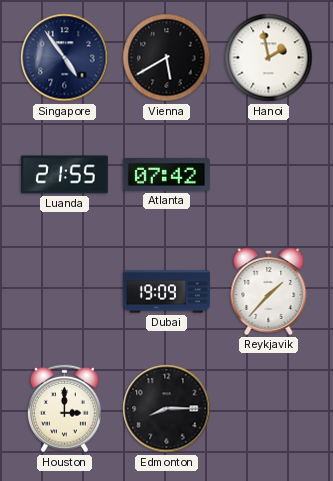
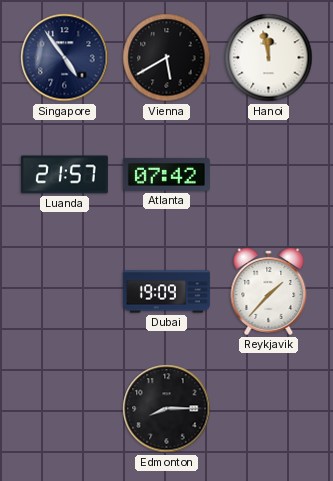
Hanoi: 1:58 -> 11:58
Luanda: 21:55 -> 21:57
Houston: 3:00 -> none
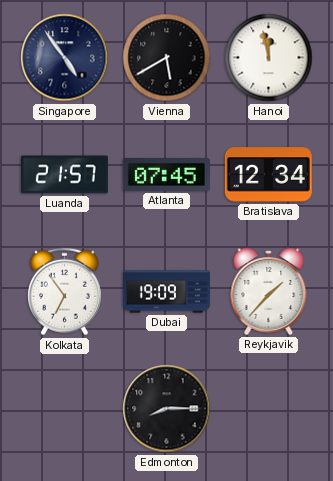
Atlanta: 07:42 -> 07:45
Bratislava: none -> 12:34
Kolkata: none -> 6:54
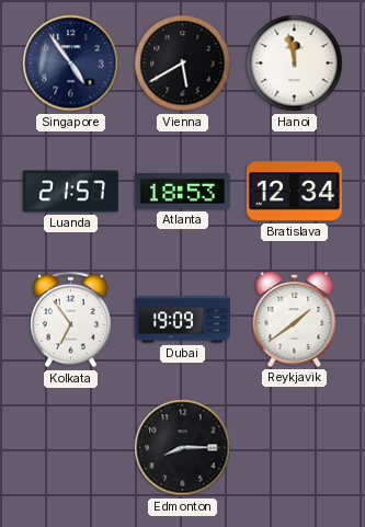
Atlanta: 07:45 -> 18:53
Reykjavik: 1:37 -> 1:39
